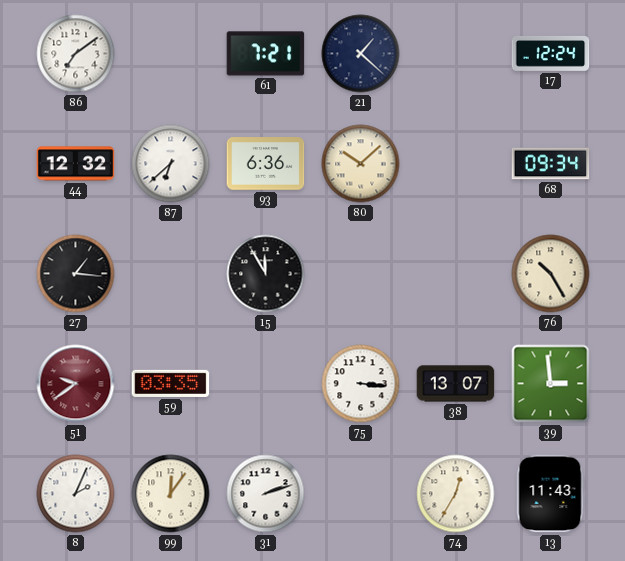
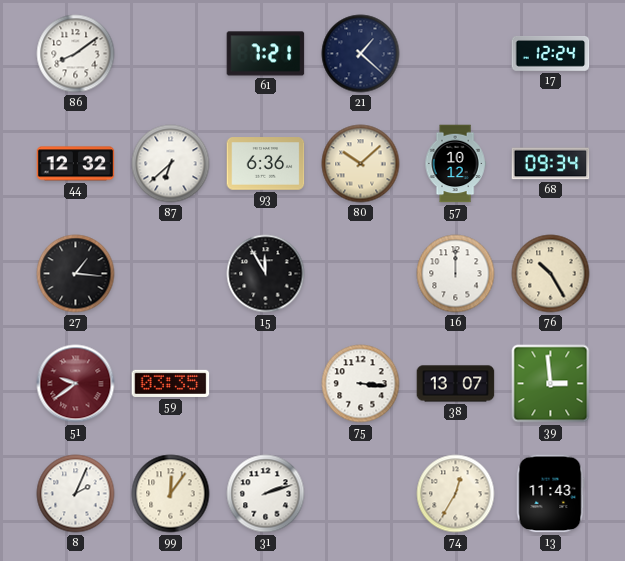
86: 7:09 -> 8:09
57: none -> 10:12
16: none -> 12:00
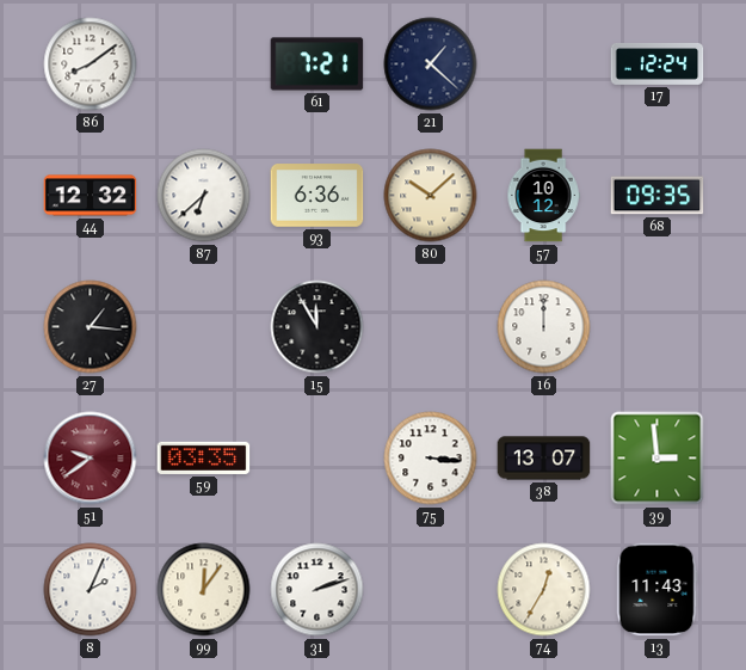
68: 09:34 -> 09:35
76: 10:25 -> none
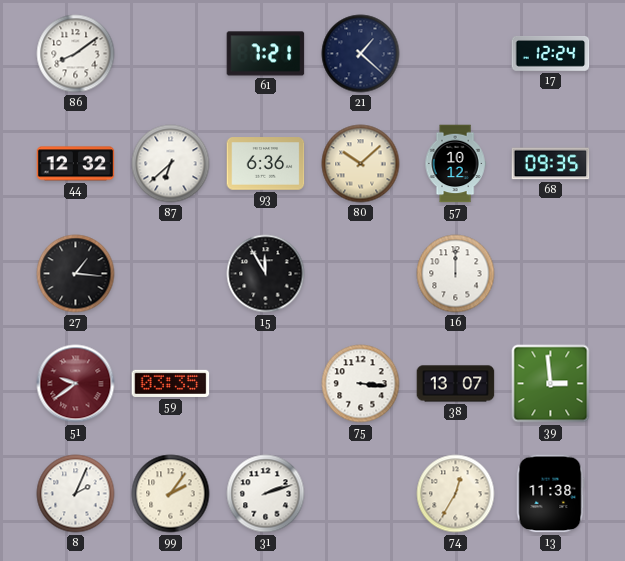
99: 12:06 -> 2:06
13: 11:43 -> 11:38
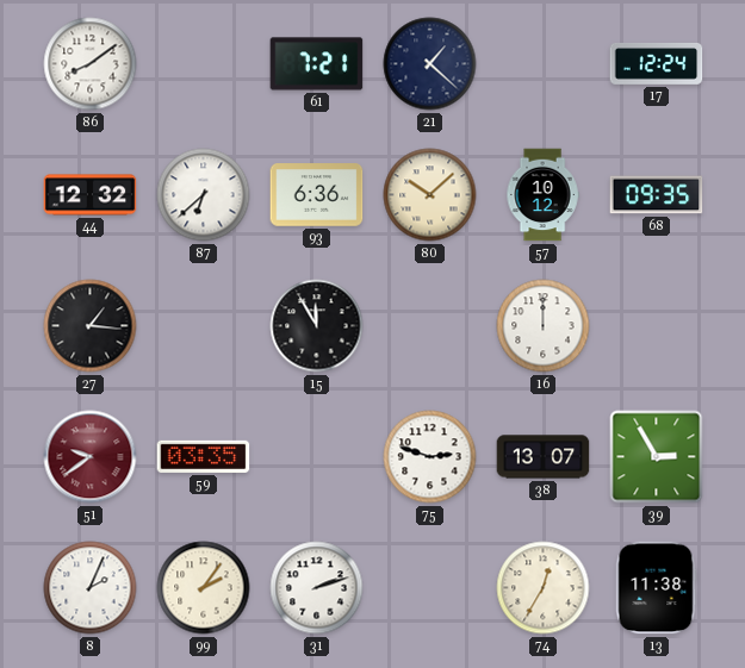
75: 3:16 -> 2:48
39: 2:59 -> 2:55
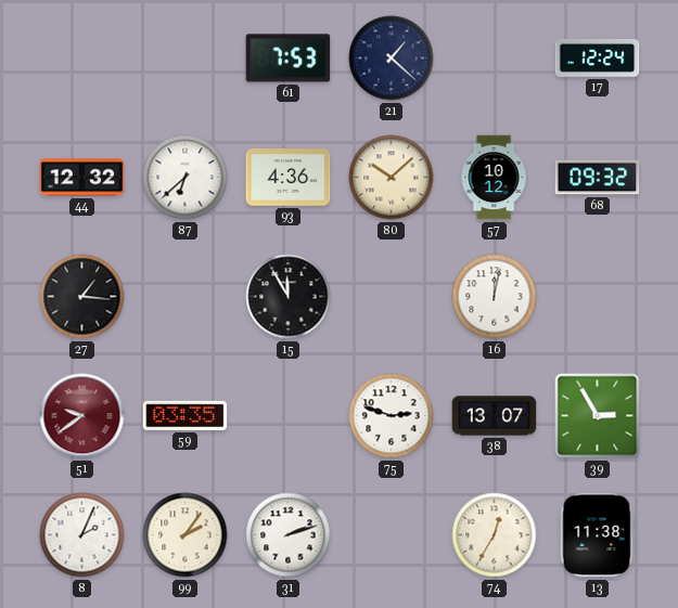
86: 8:09 -> none
61: 7:21 -> 7:53
93: 6:36 -> 4:36
68: 09:35 -> 09:32
16: 12:00 -> 12:02
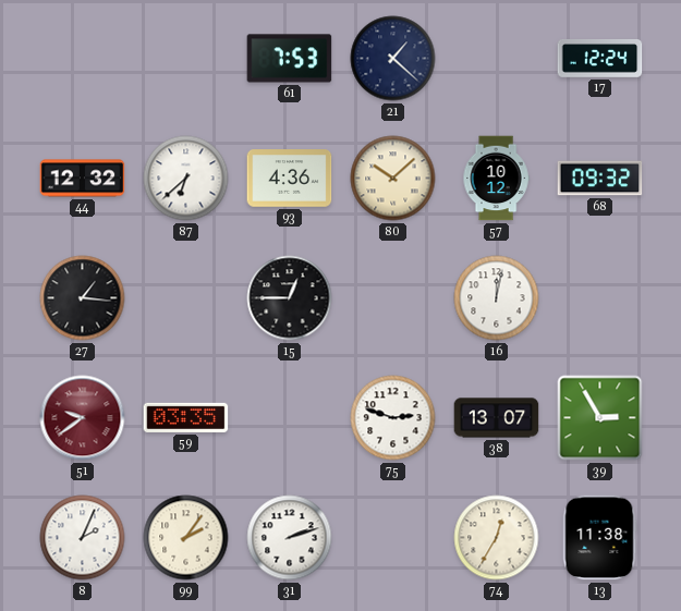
15: 11:55 -> 12:45
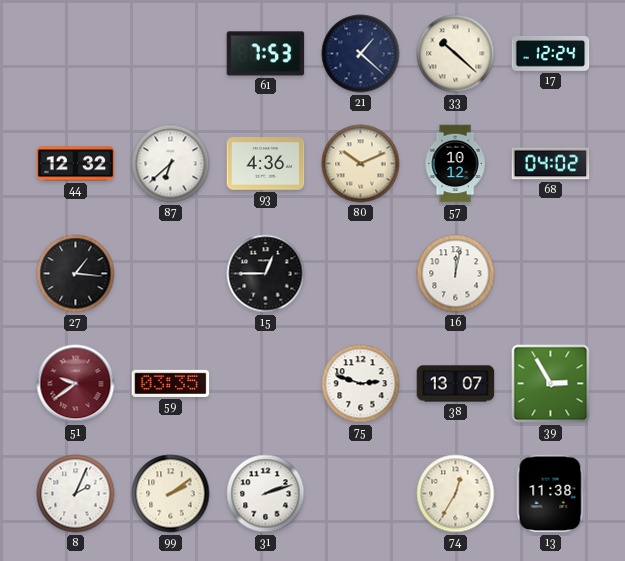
33: none -> 10:22
80: 10:08 -> 10:11
68: 09:32 -> 04:02
99: 2:06 -> 2:09
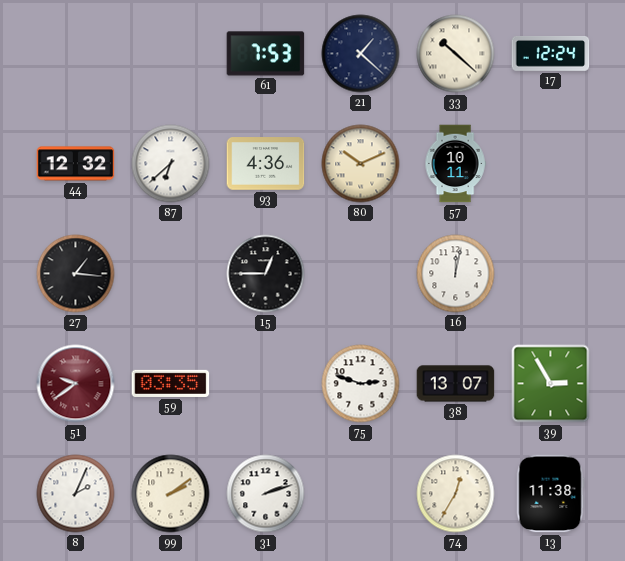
57: 10:12 -> 10:11
68: 04:02 -> none
